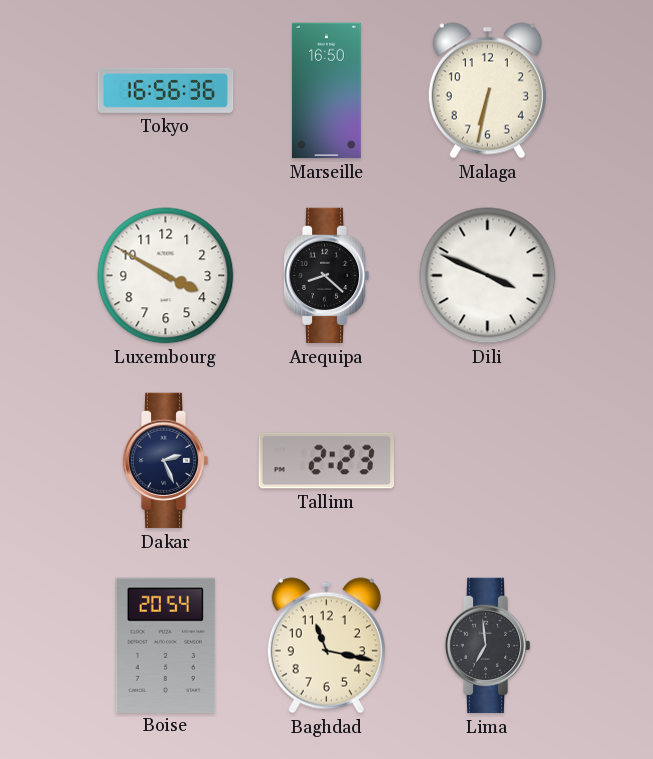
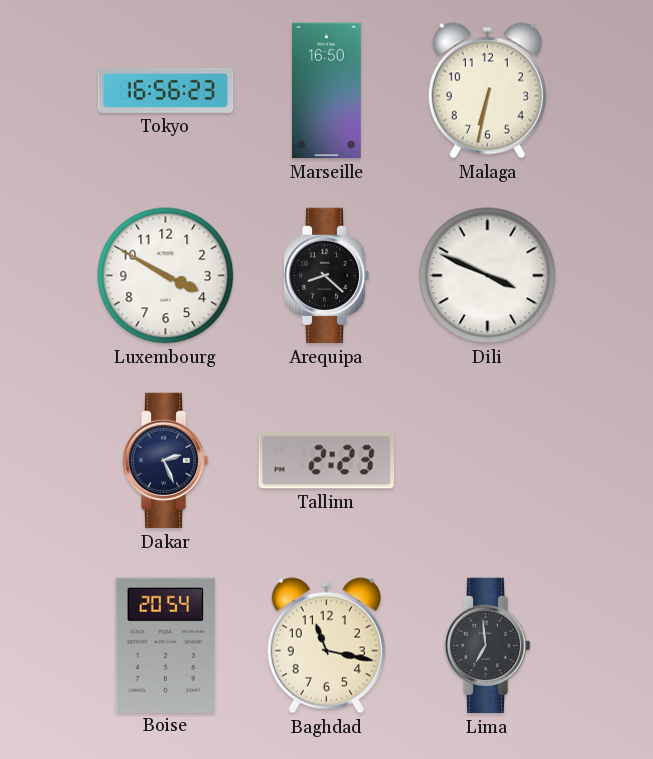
Tokyo: 16:56:36 -> 16:56:23
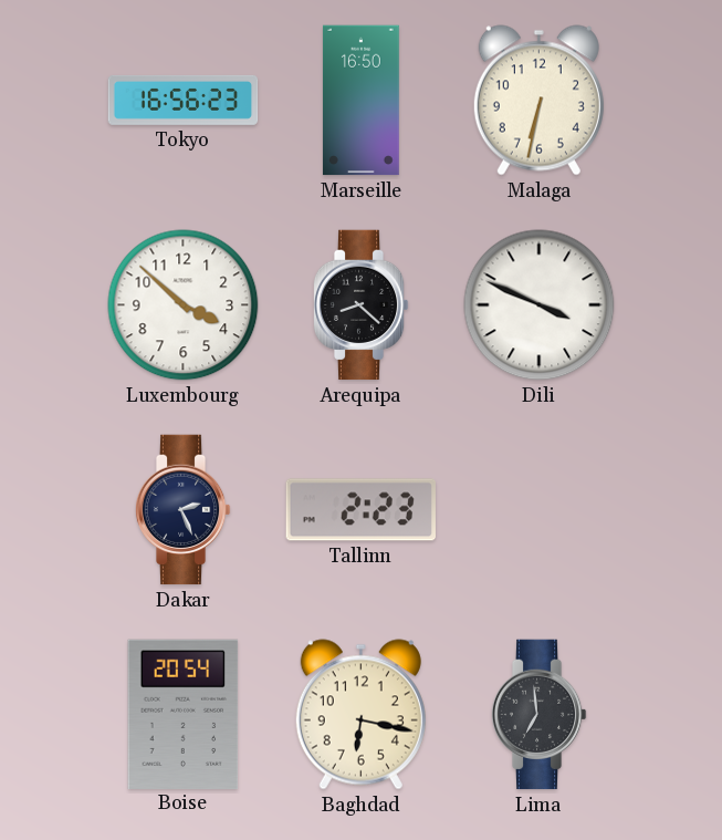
Luxembourg: 3:50 -> 3:52
Baghdad: 11:17 -> 6:17
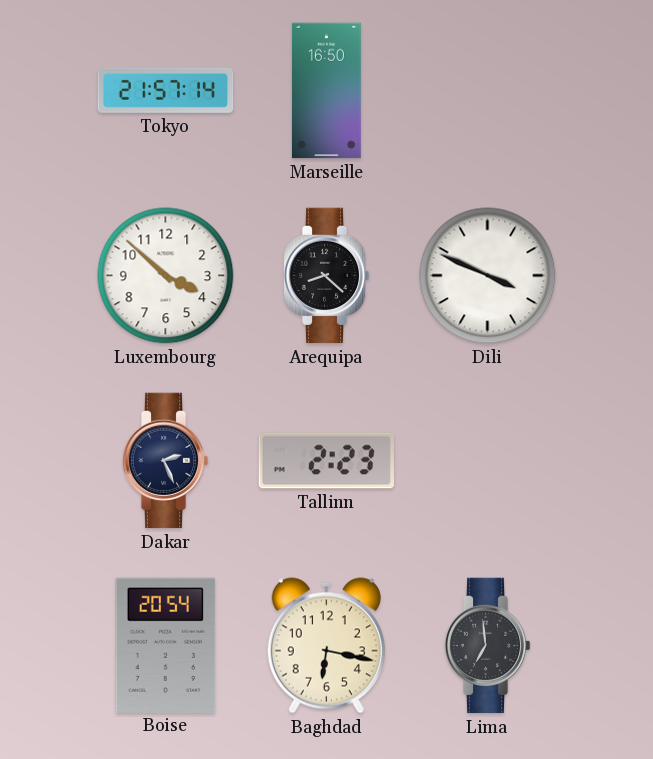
Tokyo: 16:56 -> 21:57
Malaga: 6:32 -> none
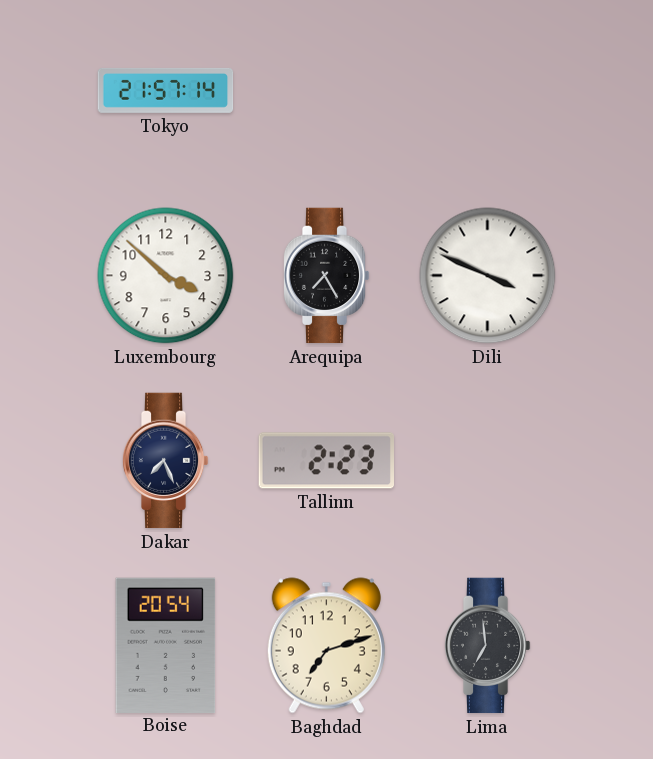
Marseille: 16:50 -> none
Arequipa: 8:22 -> 7:25
Dakar: 2:26 -> 7:26
Baghdad: 6:17 -> 7:12
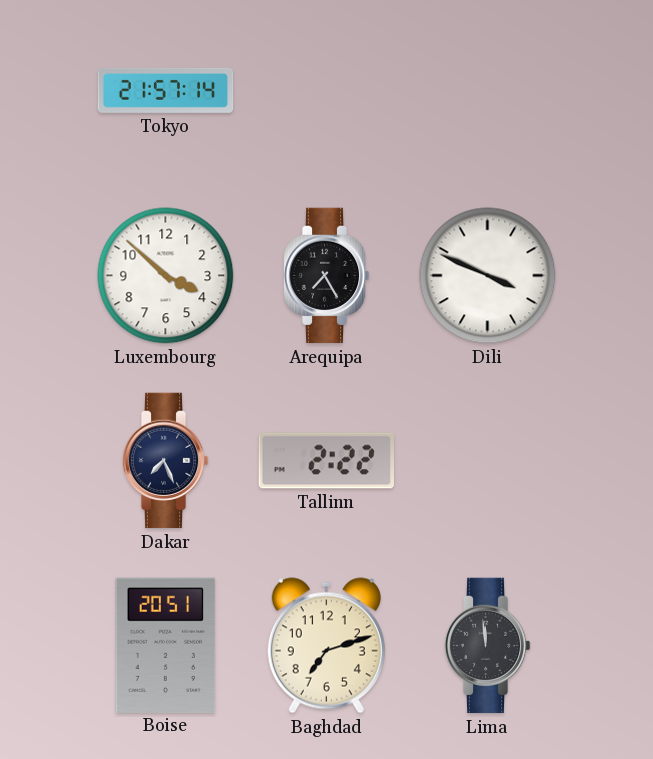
Tallinn: 2:23 -> 2:22
Boise: 20:54 -> 20:51
Lima: 6:59 -> 11:59
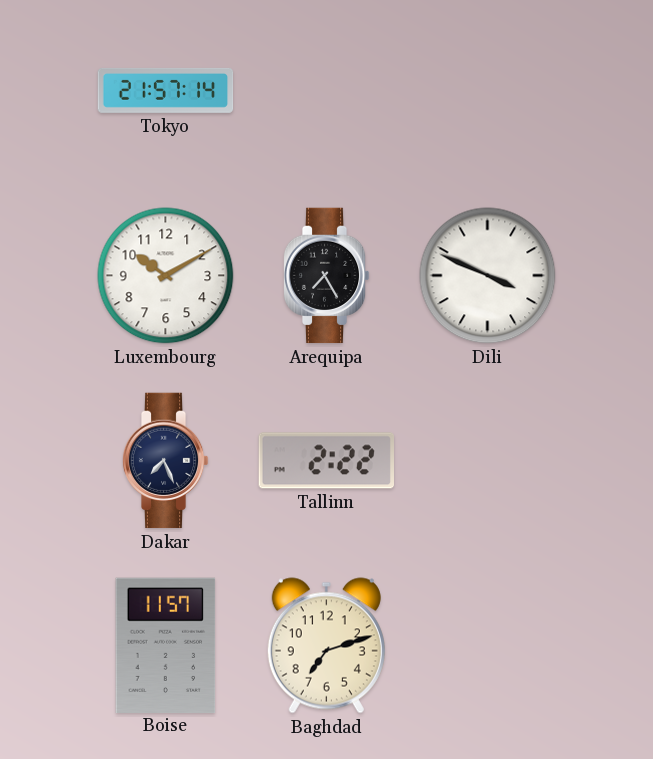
Luxembourg: 3:52 -> 10:10
Boise: 20:51 -> 11:57
Lima: 11:59 -> none
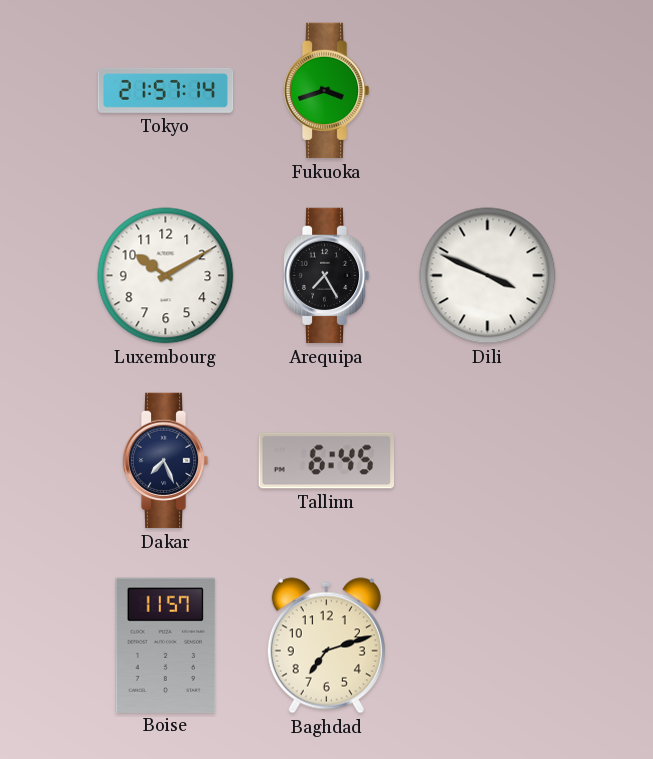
Fukuoka: none -> 3:42
Tallinn: 2:22 -> 6:45
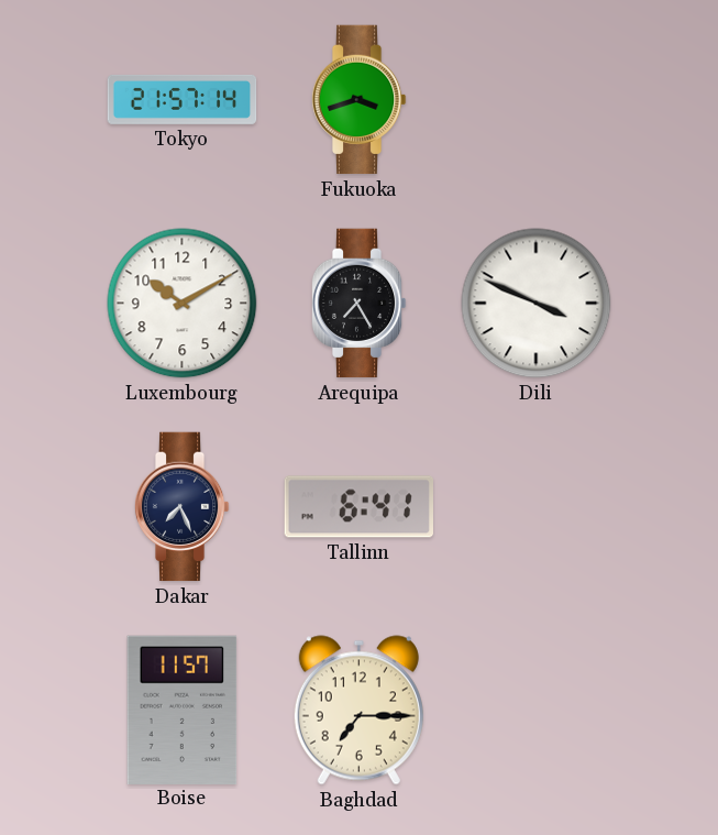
Tallinn: 6:45 -> 6:41
Baghdad: 7:12 -> 7:15
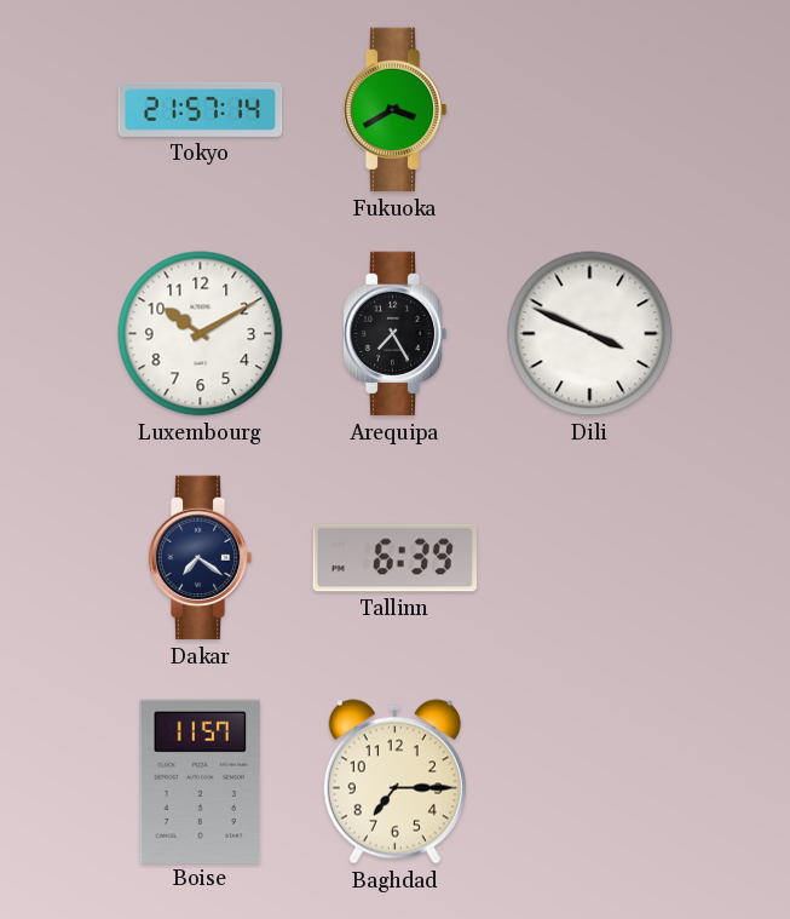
Fukuoka: 3:42 -> 3:40
Dakar: 7:26 -> 7:21
Tallinn: 6:41 -> 6:39
